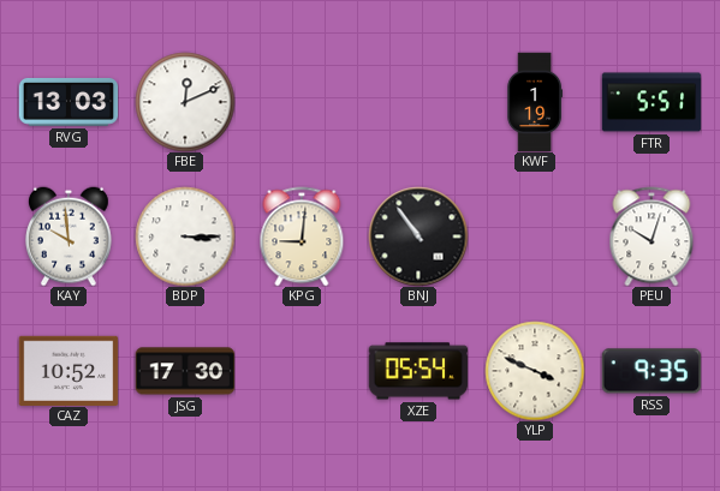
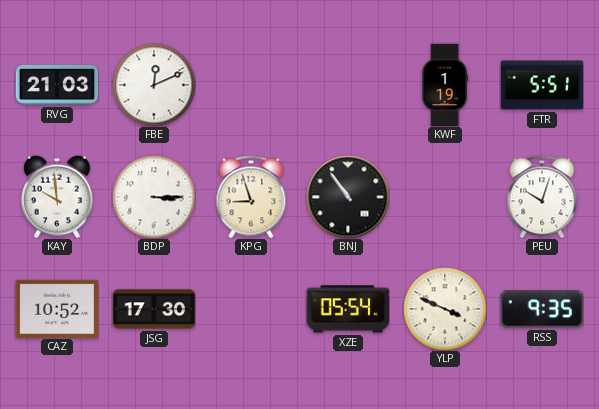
RVG: 13:03 -> 21:03
KPG: 9:01 -> 8:57
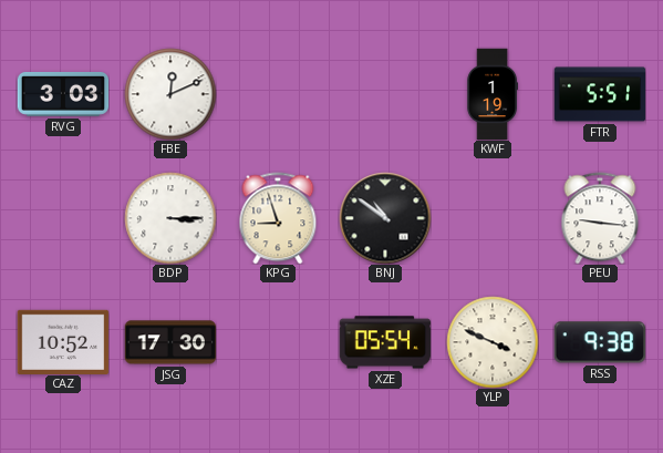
RVG: 21:03 -> 3:03
KAY: 9:59 -> none
BNJ: 10:54 -> 10:51
PEU: 10:03 -> 9:16
RSS: 9:35 -> 9:38
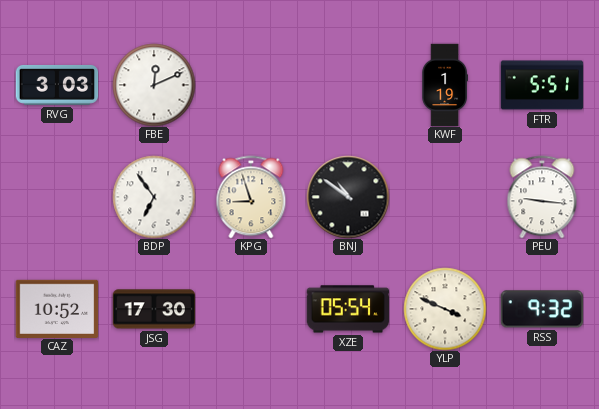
BDP: 3:15 -> 6:54
RSS: 9:38 -> 9:32
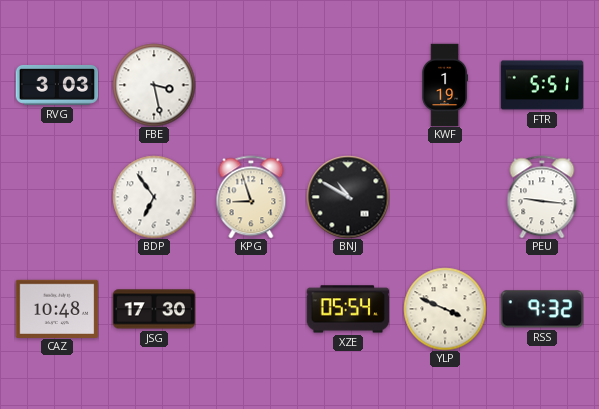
FBE: 12:11 -> 3:28
BNJ: 10:51 -> 10:50
CAZ: 10:52 -> 10:48
